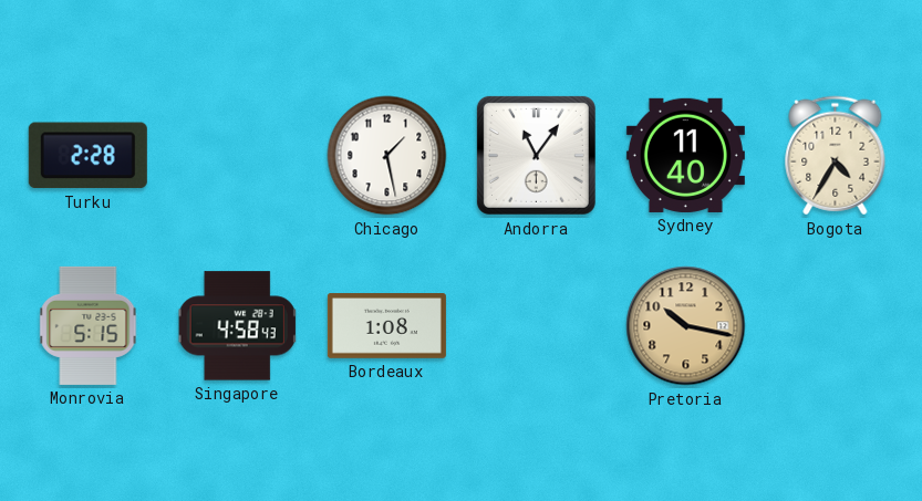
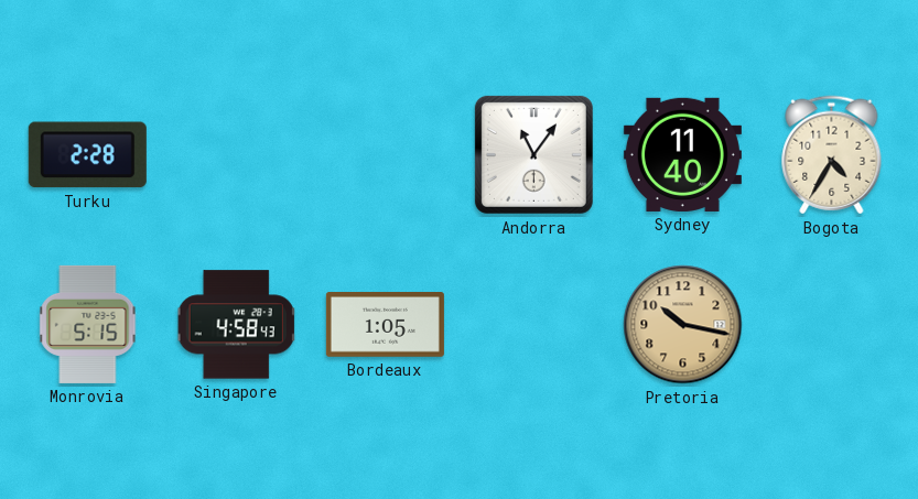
Chicago: 1:28 -> none
Bordeaux: 1:08 -> 1:05
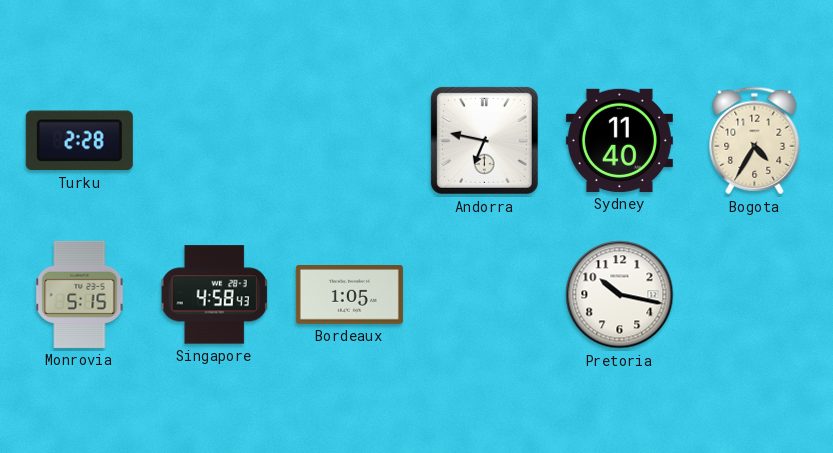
Andorra: 11:06 -> 6:47
Pretoria dial: champagne -> white
